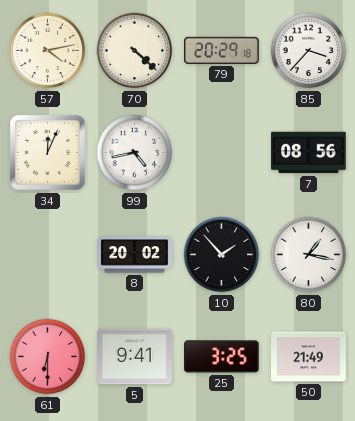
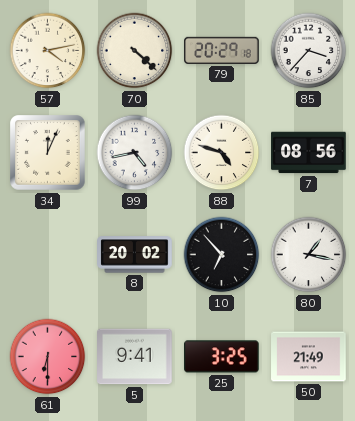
88: none -> 4:48
10: 1:53 -> 6:53
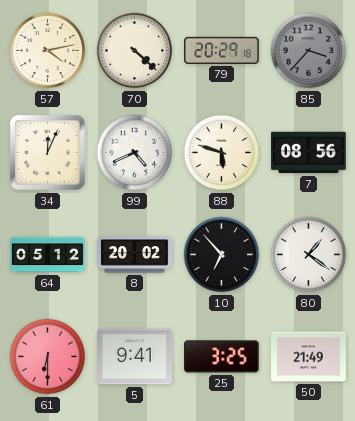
85 dial: white -> grey
99: 4:43 -> 4:41
88: 4:48 -> 5:48
64: none -> 05:12
80: 1:17 -> 1:21
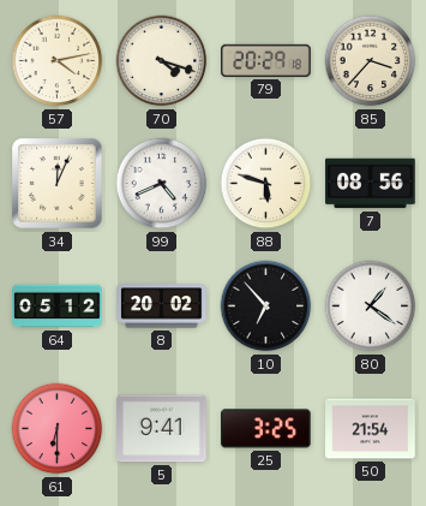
70: 4:22 -> 4:18
85 dial: grey -> cream
50: 21:49 -> 21:54
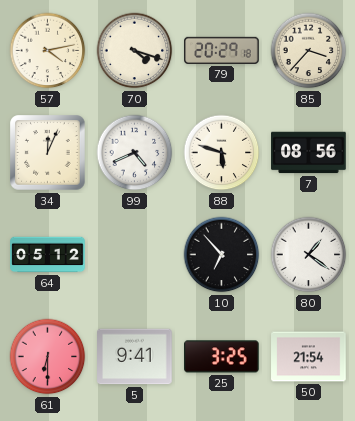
8: 20:02 -> none
